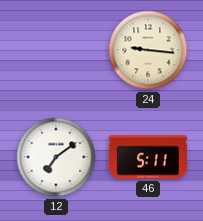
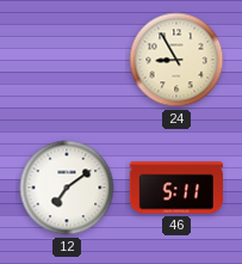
24: 9:16 -> 8:55
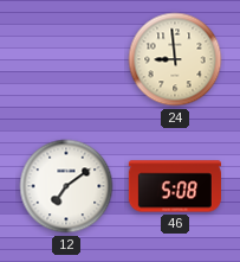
24: 8:55 -> 8:59
46: 5:11 -> 5:08
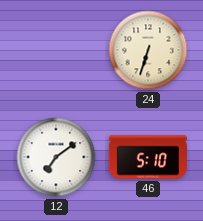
24: 8:59 -> 6:33
46: 5:08 -> 5:10
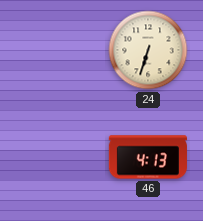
12: 7:09 -> none
46: 5:10 -> 4:13
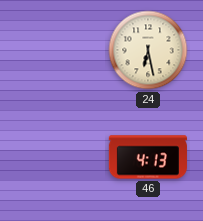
24: 6:33 -> 6:28
